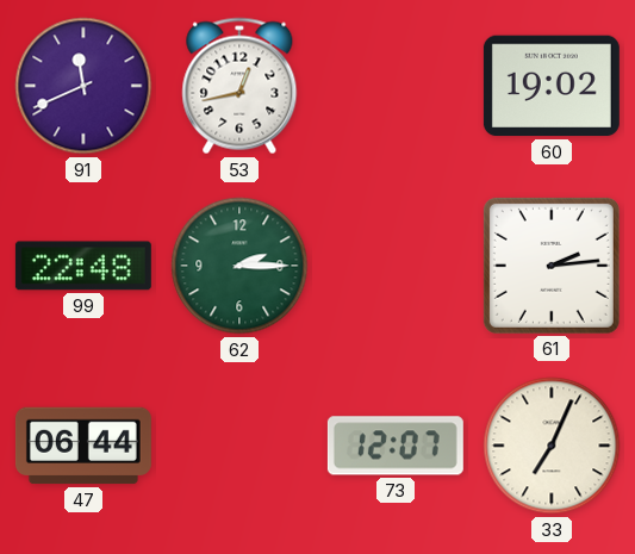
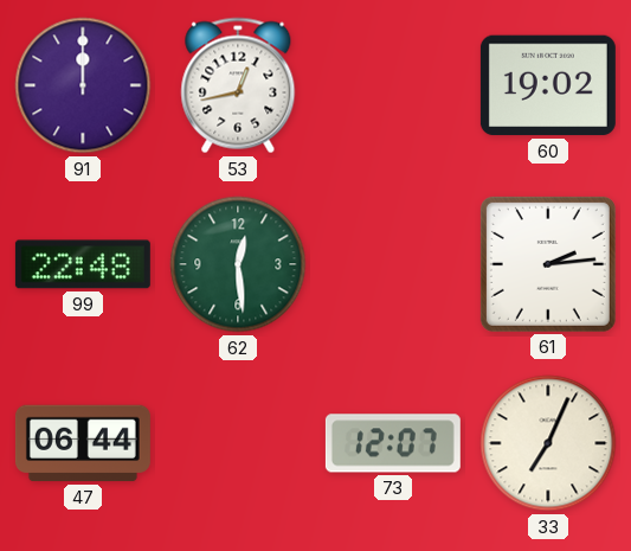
91: 11:41 -> 12:00
62: 2:15 -> 12:29
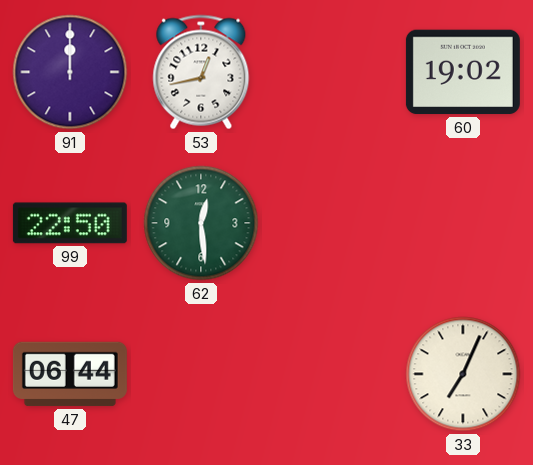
99: 22:48 -> 22:50
61: 2:14 -> none
73: 12:07 -> none
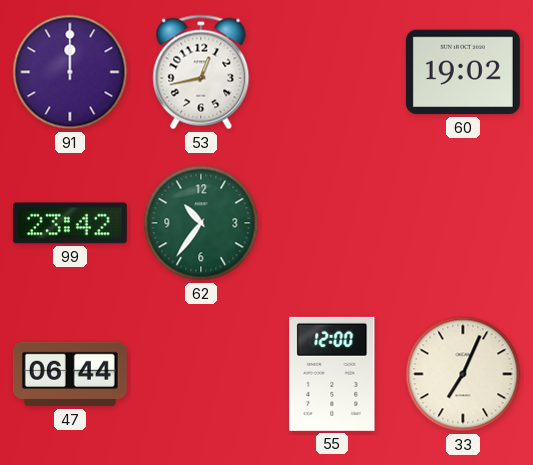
99: 22:50 -> 23:42
62: 12:29 -> 10:36
55: none -> 12:00
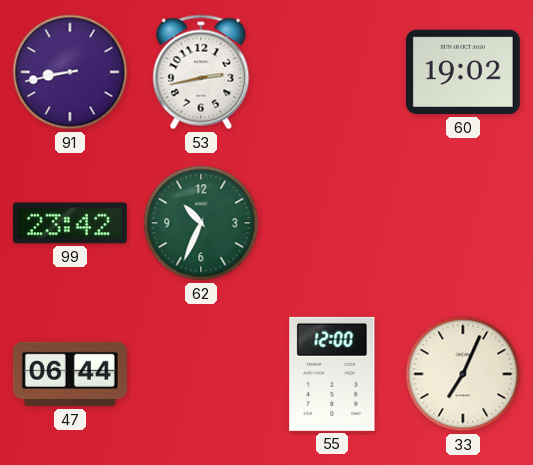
91: 12:00 -> 8:43
53: 12:43 -> 2:43
62: 10:36 -> 10:34
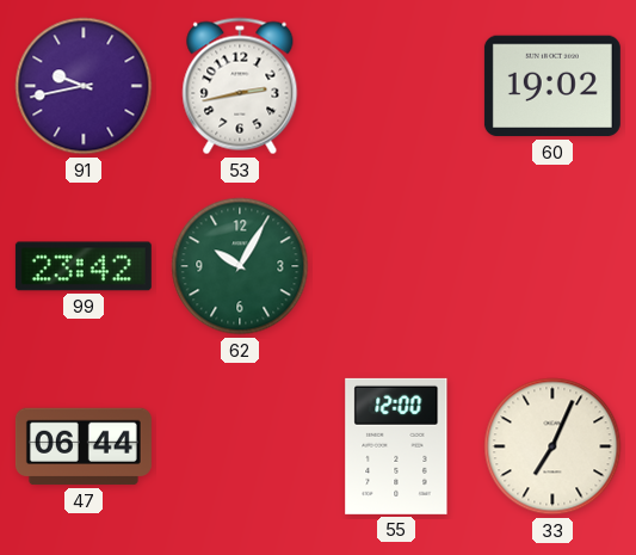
91: 8:43 -> 9:43
62: 10:34 -> 10:05
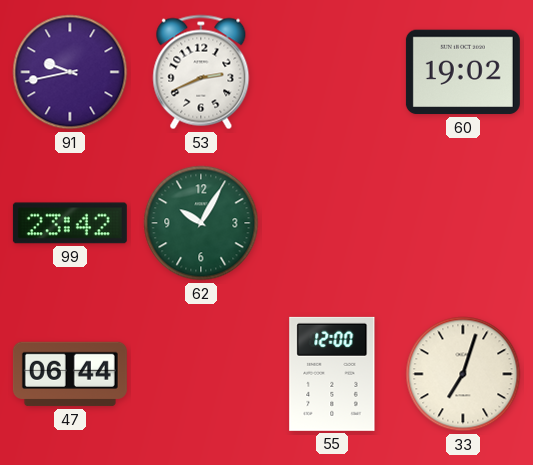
53: 2:43 -> 2:41
33: 7:04 -> 7:03
